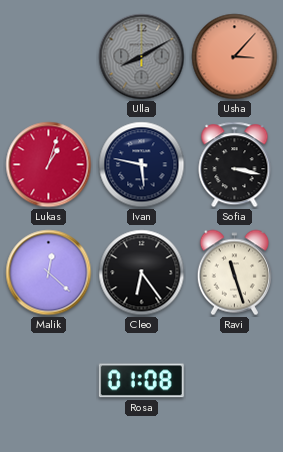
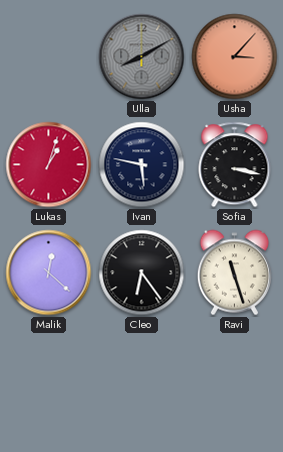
Rosa: 01:08 -> none
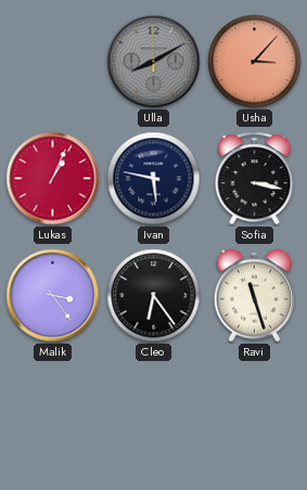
Lukas: 1:03 -> 1:04
Malik: 12:22 -> 3:24
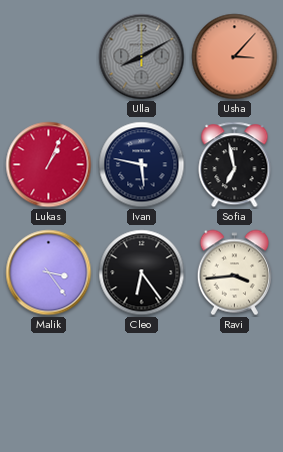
Sofia: 3:17 -> 6:58
Ravi: 11:27 -> 3:44
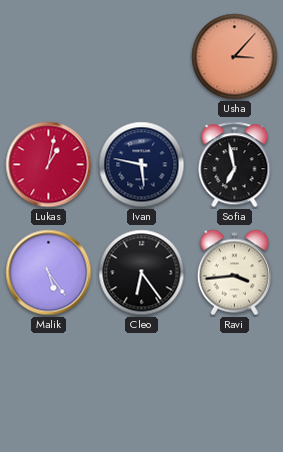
Ulla: 8:10 -> none
Lukas: 1:04 -> 1:02
Malik: 3:24 -> 5:24
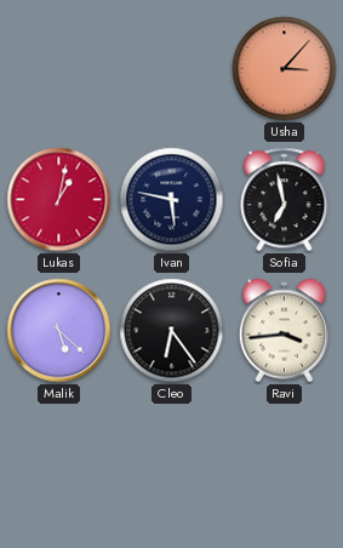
Malik: 5:24 -> 5:22
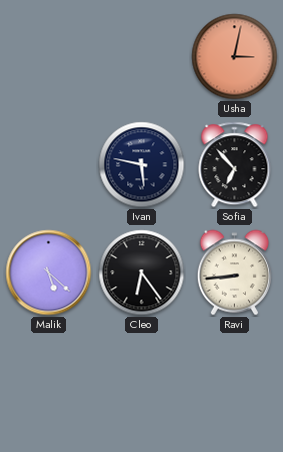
Usha: 3:07 -> 3:02
Lukas: 1:02 -> none
Sofia: 6:58 -> 6:53
Ravi: 3:44 -> 8:44
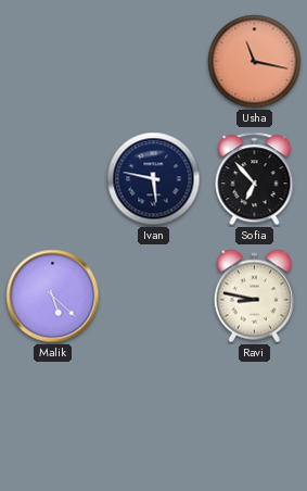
Usha: 3:02 -> 11:17
Cleo: 6:24 -> none
Ravi: 8:44 -> 8:47
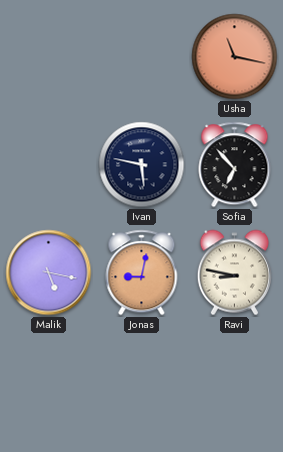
Malik: 5:22 -> 5:17
Jonas: none -> 9:02
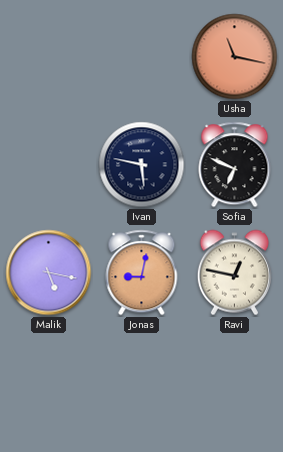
Sofia: 6:53 -> 6:49
Ravi: 8:47 -> 12:47
